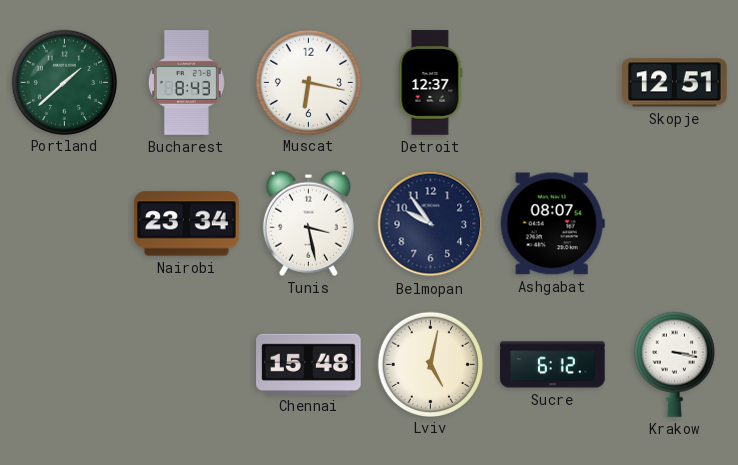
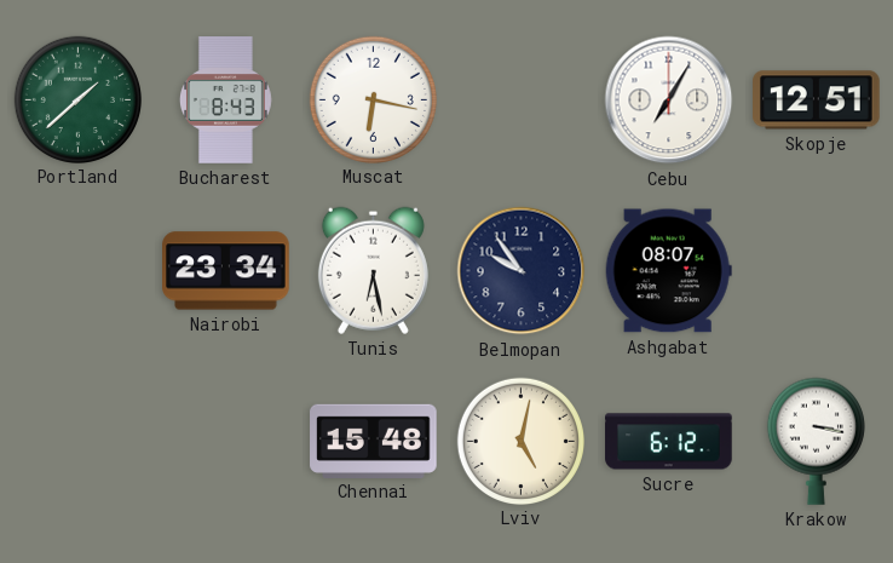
Detroit: 12:37 -> none
Cebu: none -> 7:05
Tunis: 3:28 -> 6:28
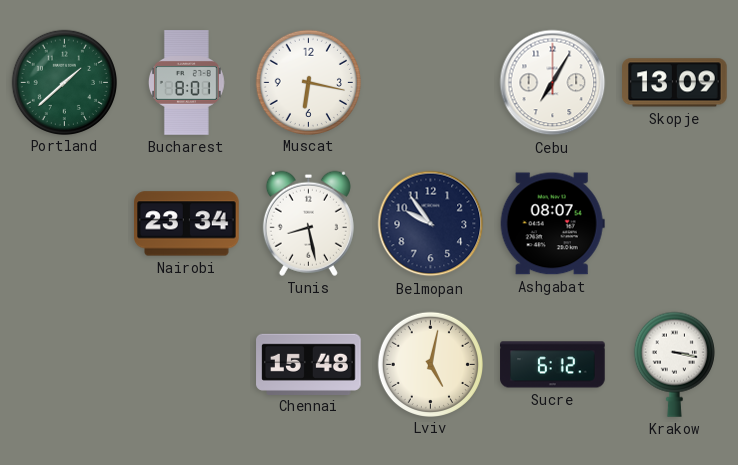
Bucharest: 8:43 -> 8:01
Skopje: 12:51 -> 13:09
Tunis: 6:28 -> 8:28
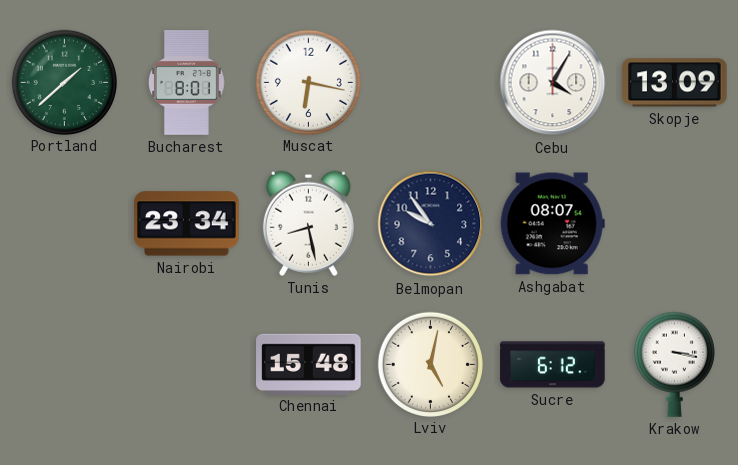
Cebu: 7:05 -> 4:05
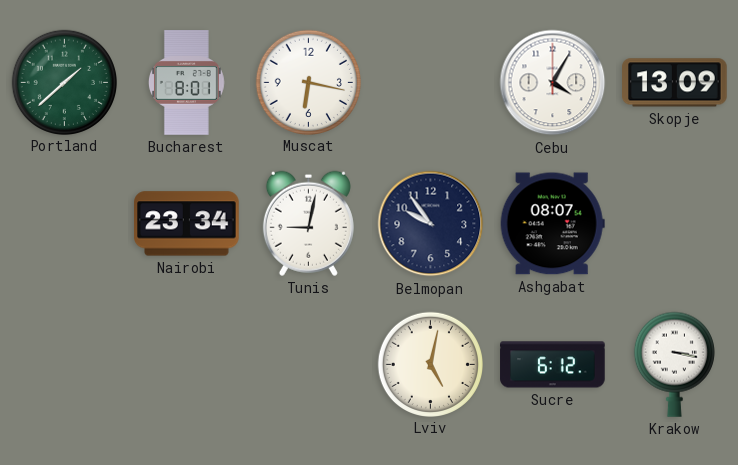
Tunis: 8:28 -> 9:02
Chennai: 15:48 -> none
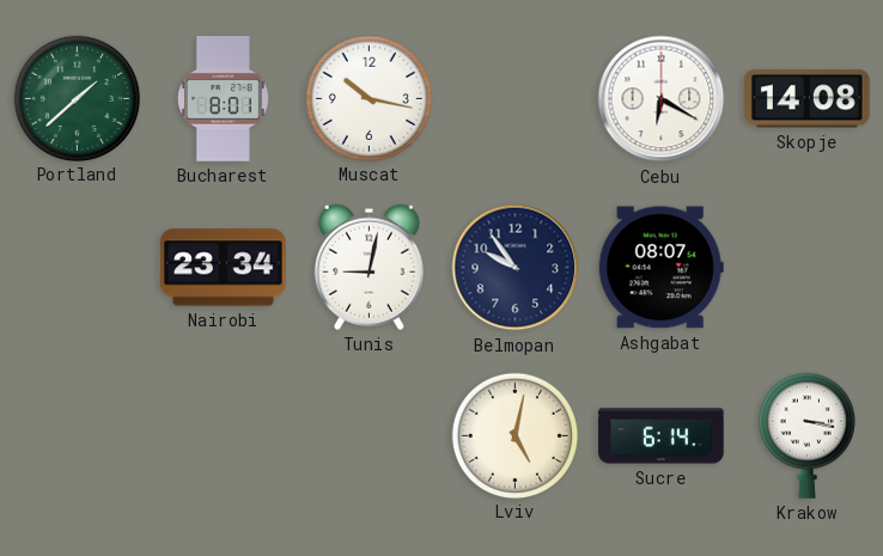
Muscat: 6:17 -> 10:17
Cebu: 4:05 -> 6:20
Skopje: 13:09 -> 14:08
Sucre: 6:12 -> 6:14
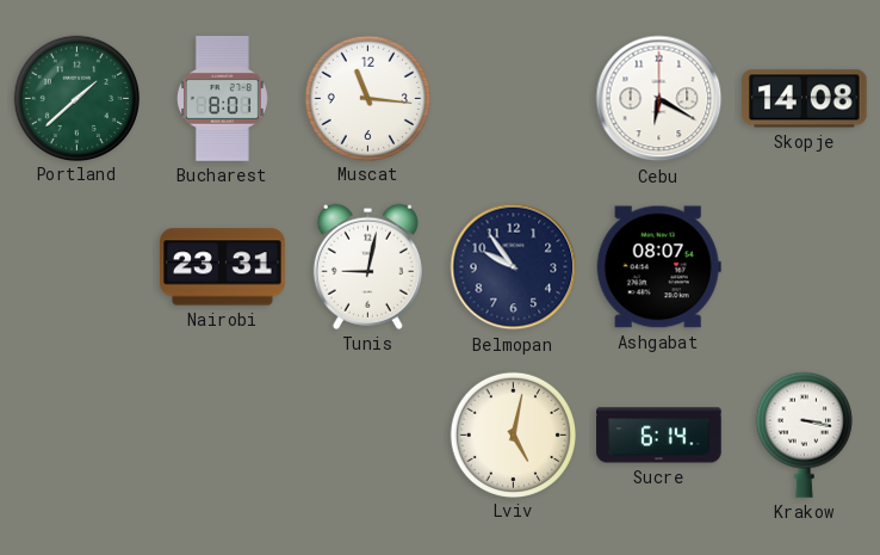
Muscat: 10:17 -> 11:16
Nairobi: 23:34 -> 23:31
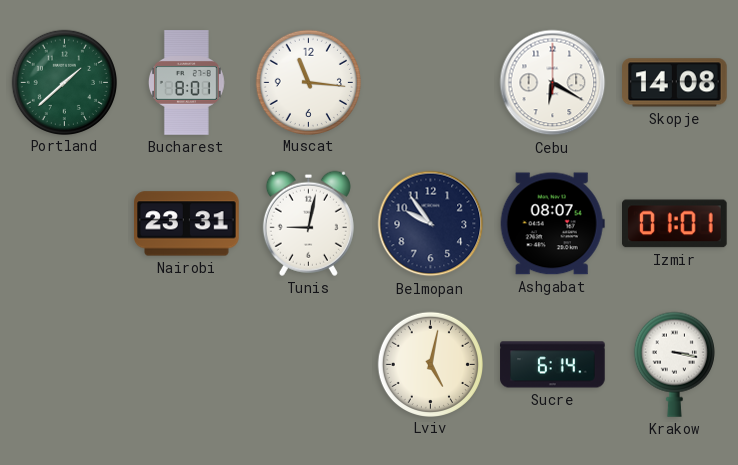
Izmir: none -> 01:01
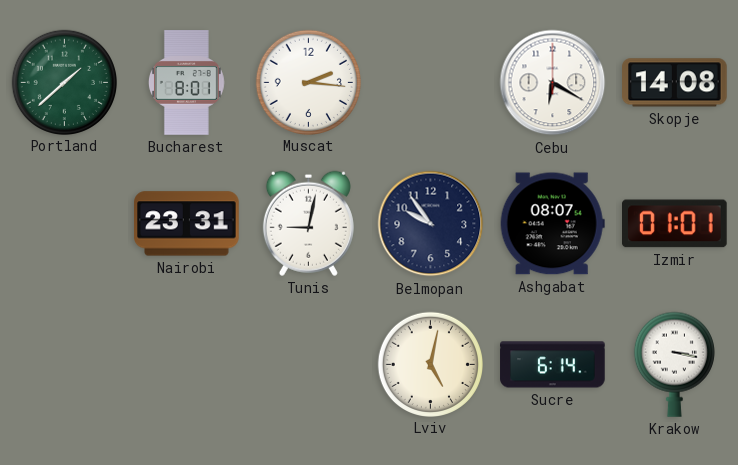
Muscat: 11:16 -> 2:16
